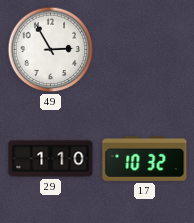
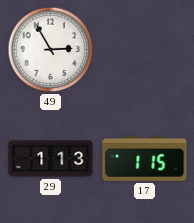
29: 1:10 -> 1:13
17: 10:32 -> 1:15
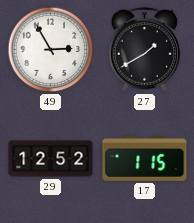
27: none -> 1:40
29: 1:13 -> 12:52
